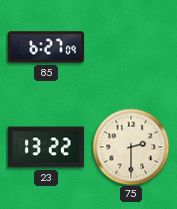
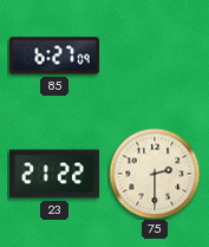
23: 13:22 -> 21:22
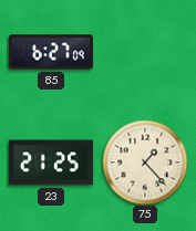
23: 21:22 -> 21:25
75: 2:30 -> 1:23
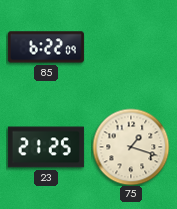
85: 6:27 -> 6:22
75: 1:23 -> 1:18
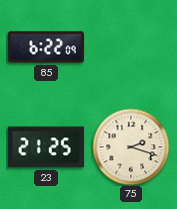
75: 1:18 -> 2:18
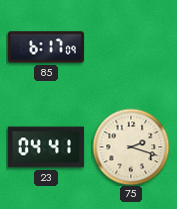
85: 6:22 -> 6:17
23: 21:25 -> 04:41
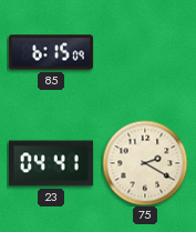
85: 6:17 -> 6:15
75: 2:18 -> 2:20
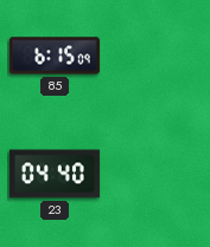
23: 04:41 -> 04:40
75: 2:20 -> none
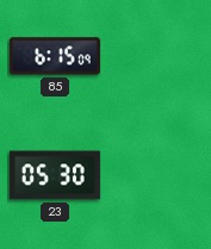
23: 04:40 -> 05:30
